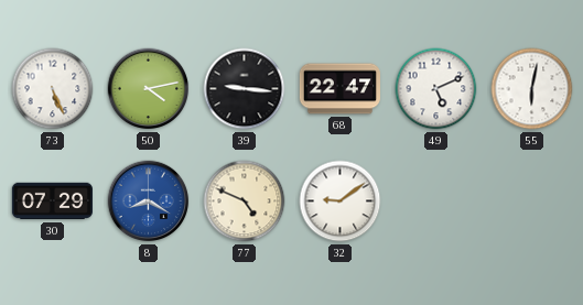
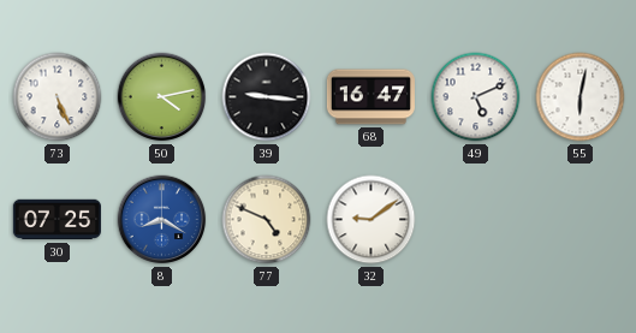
68: 22:47 -> 16:47
30: 07:29 -> 07:25
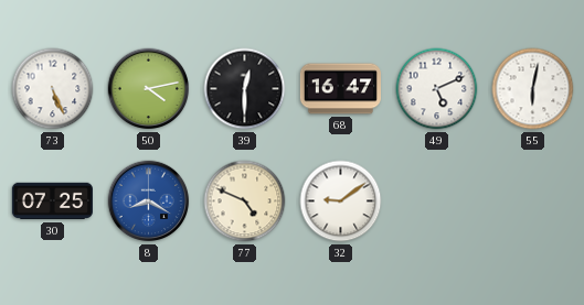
39: 9:16 -> 12:30
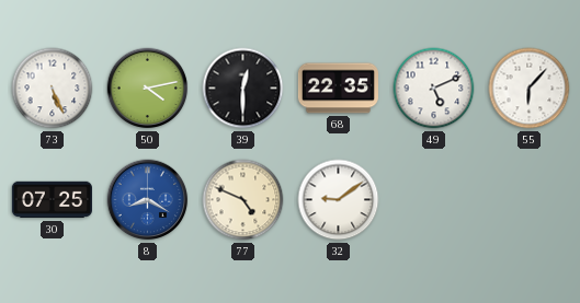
68: 16:47 -> 22:35
55: 6:02 -> 6:07
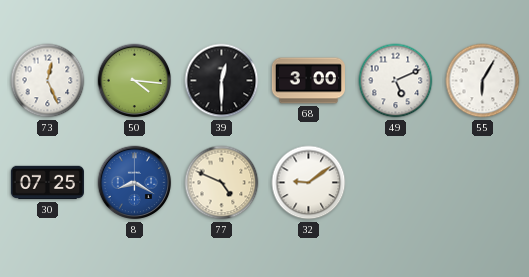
73: 5:26 -> 12:26
50: 4:13 -> 4:16
68: 22:35 -> 3:00
55: 6:07 -> 6:05
